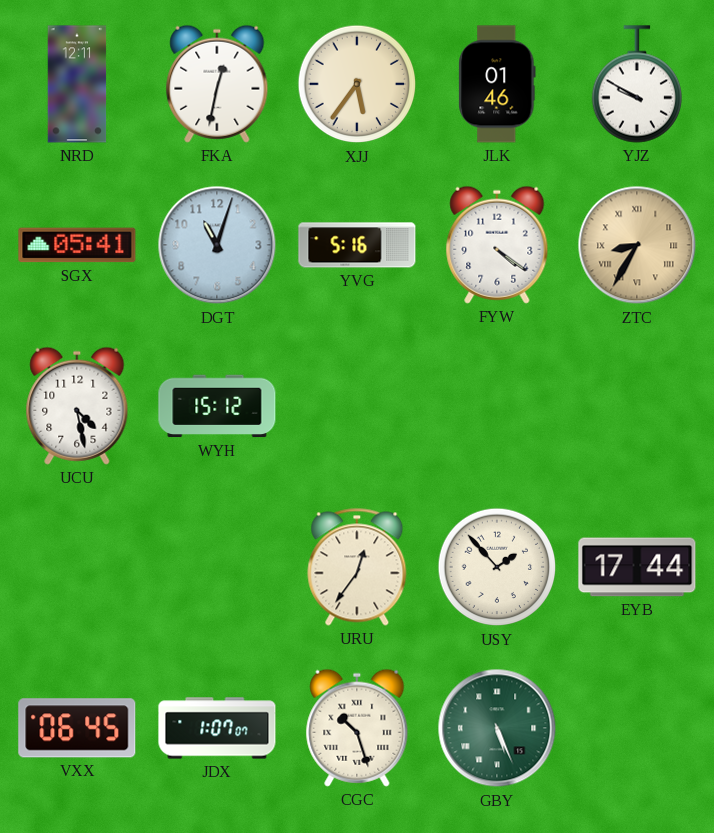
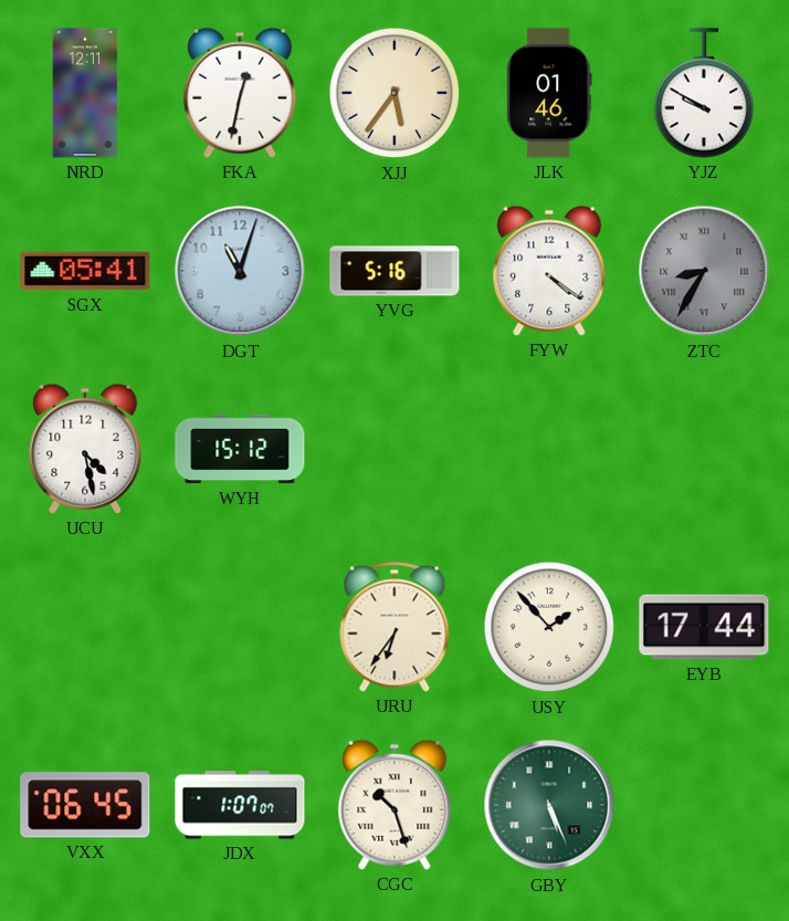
ZTC dial: champagne -> grey
URU: 12:36 -> 6:36
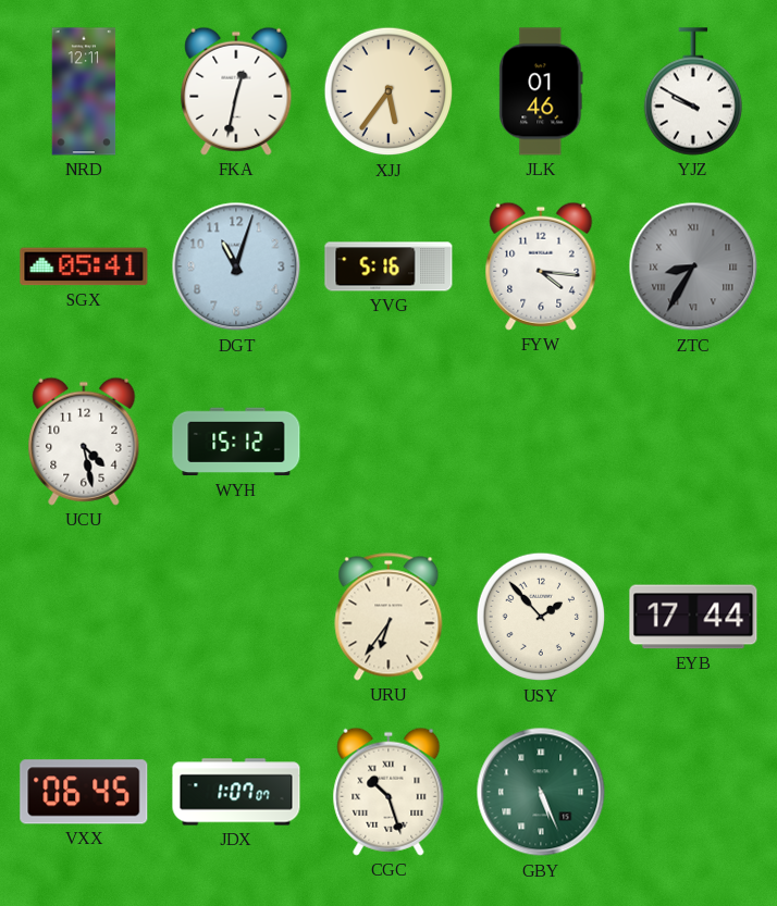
FYW: 4:21 -> 4:16
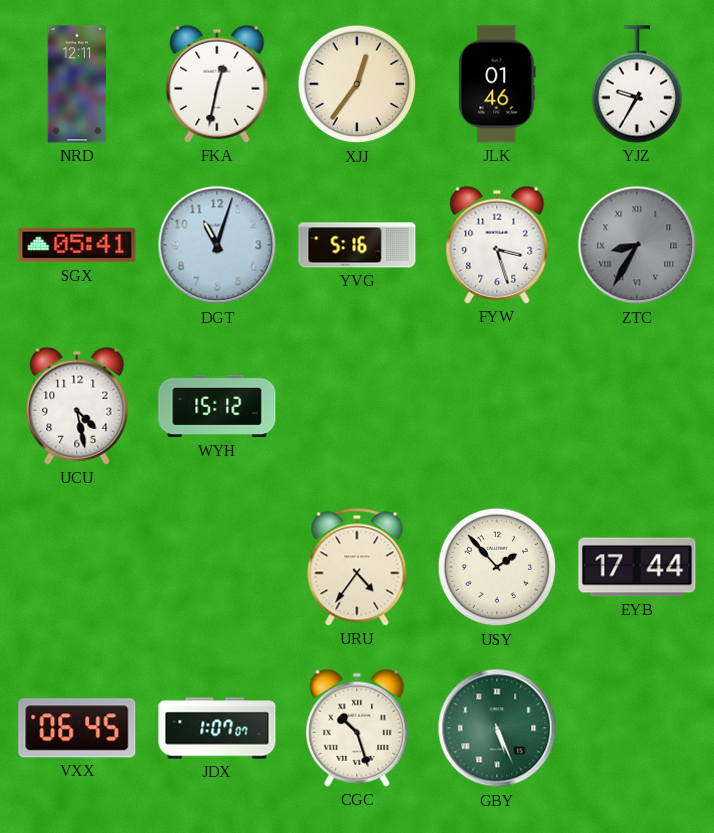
XJJ: 5:36 -> 12:36
YJZ: 9:50 -> 9:35
FYW: 4:16 -> 3:27
URU: 6:36 -> 4:36
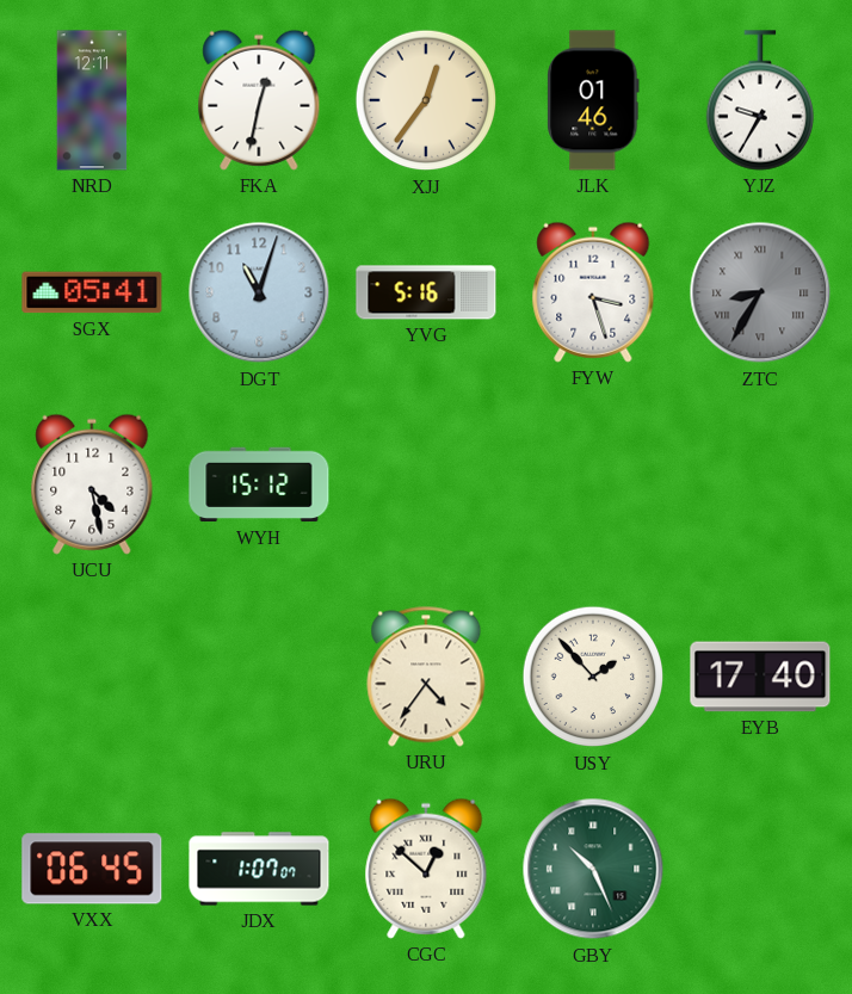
EYB: 17:44 -> 17:40
CGC: 10:27 -> 12:52
GBY: 5:26 -> 10:26
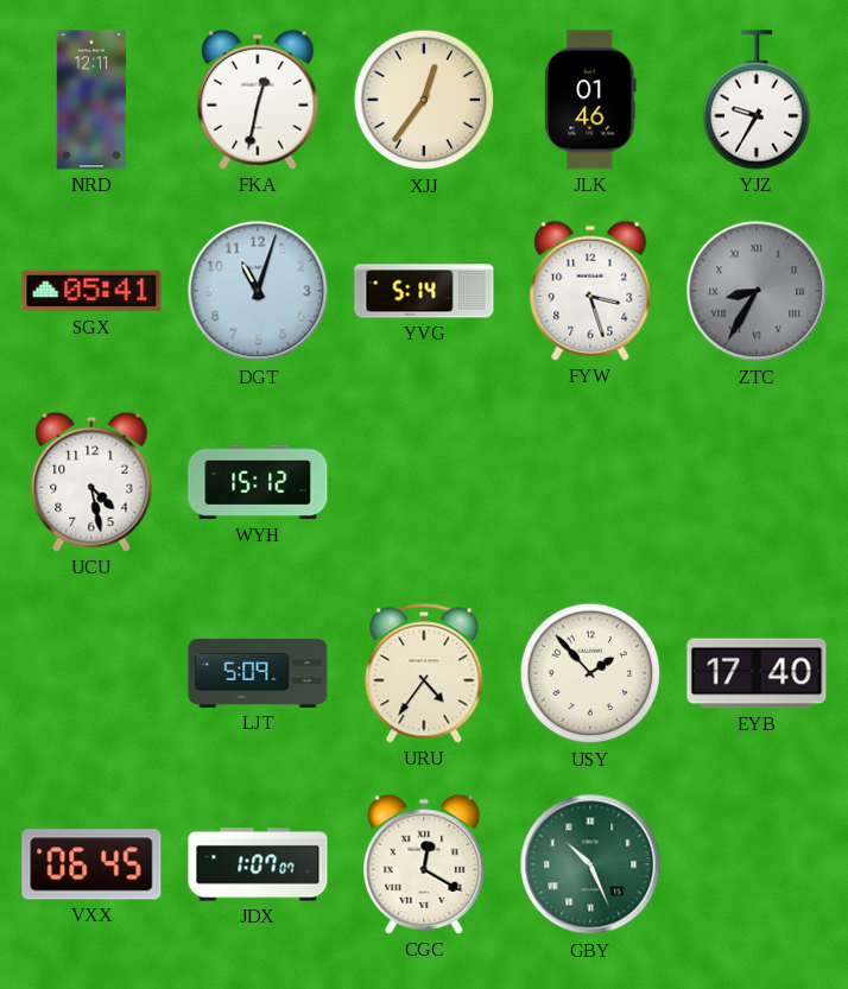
YVG: 5:16 -> 5:14
LJT: none -> 5:09
CGC: 12:52 -> 12:20
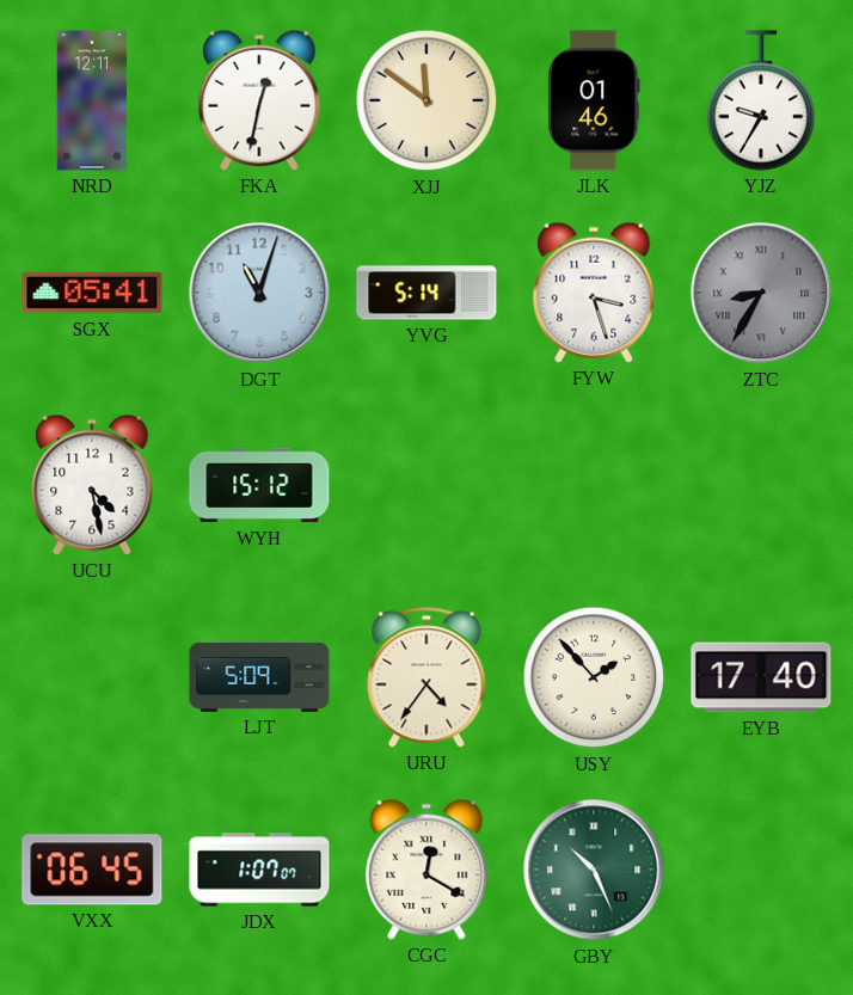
XJJ: 12:36 -> 11:51
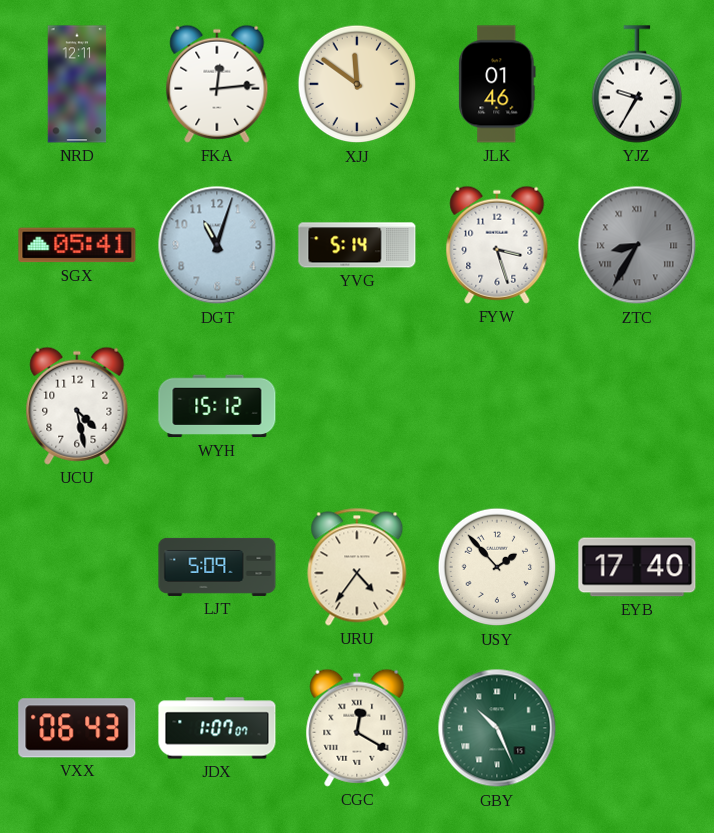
FKA: 12:32 -> 12:14
VXX: 06:45 -> 06:43
